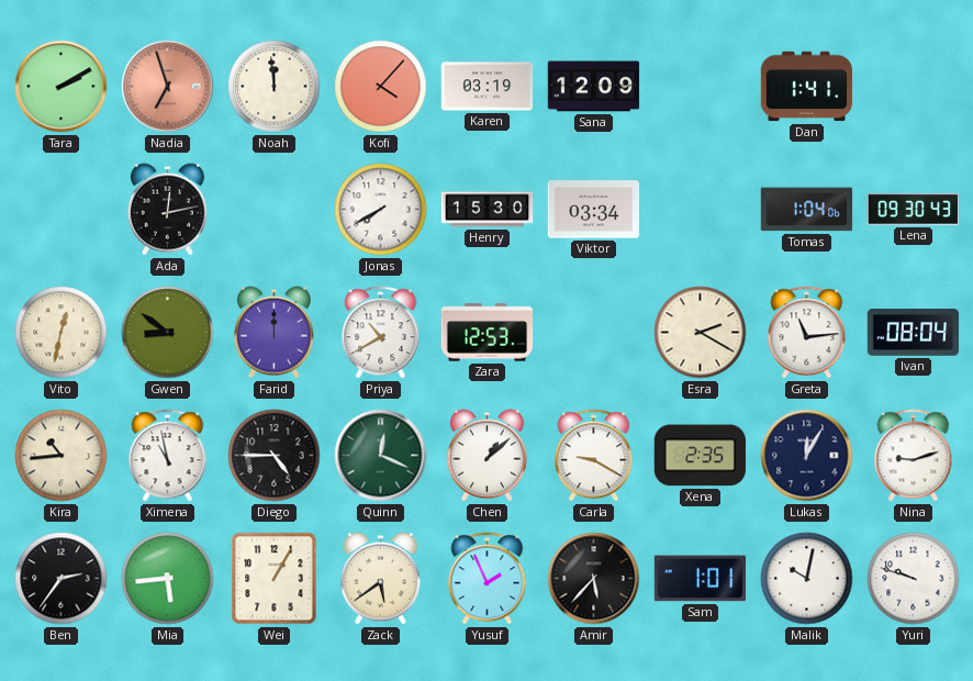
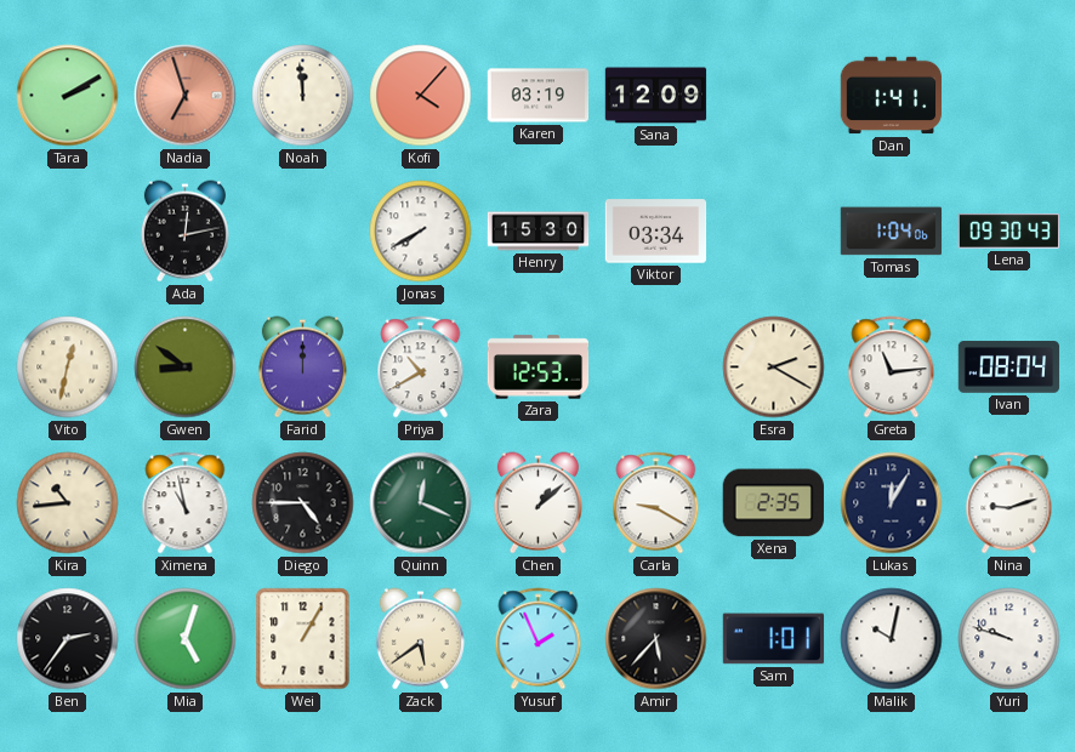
Mia: 5:44 -> 5:03
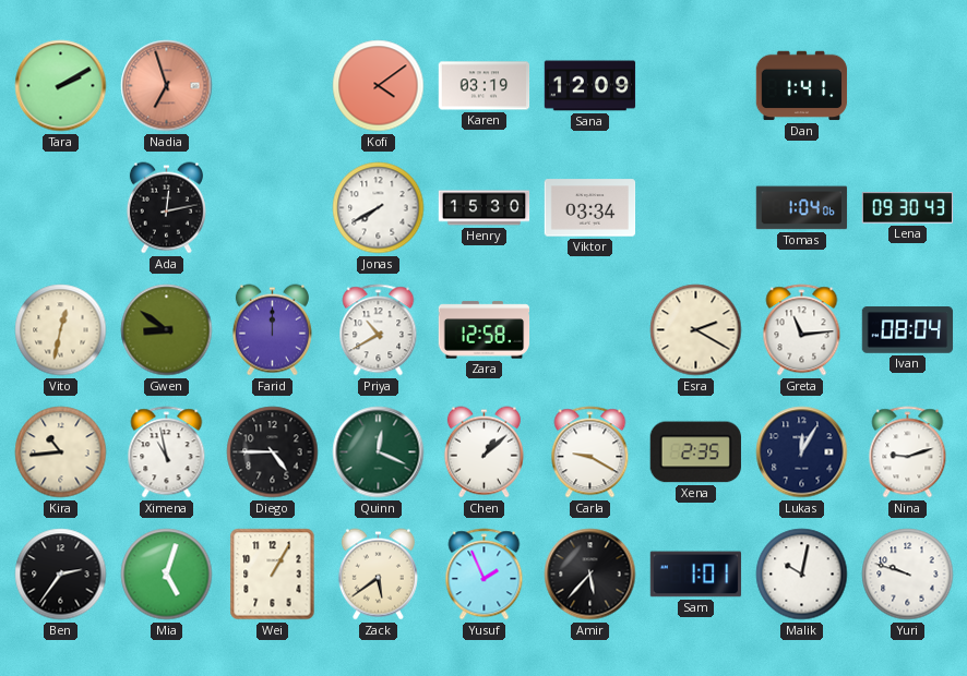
Noah: 11:59 -> none
Kofi: 4:07 -> 4:09
Zara: 12:53 -> 12:58
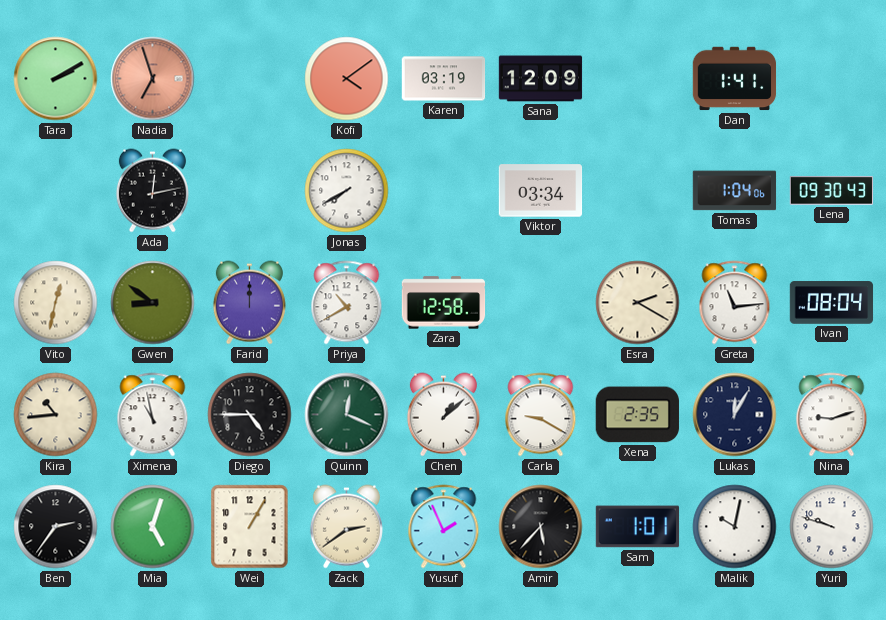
Henry: 15:30 -> none
Zack: 5:39 -> 2:39
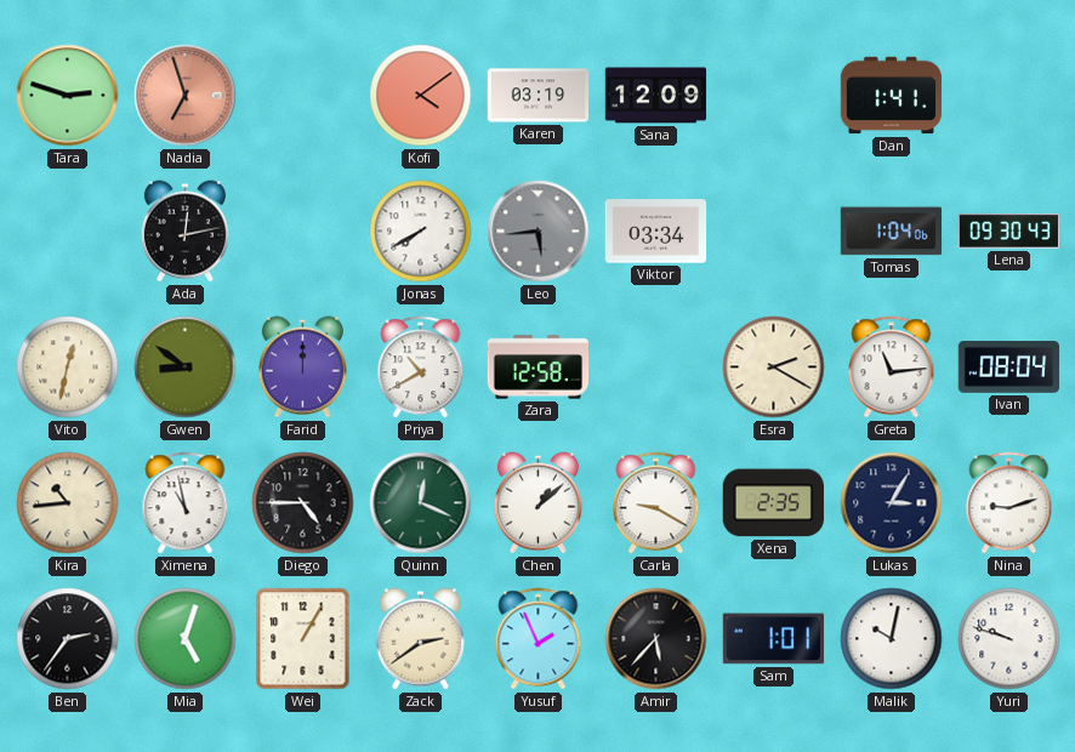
Tara: 2:10 -> 2:48
Leo: none -> 5:44
Lukas: 12:05 -> 3:05
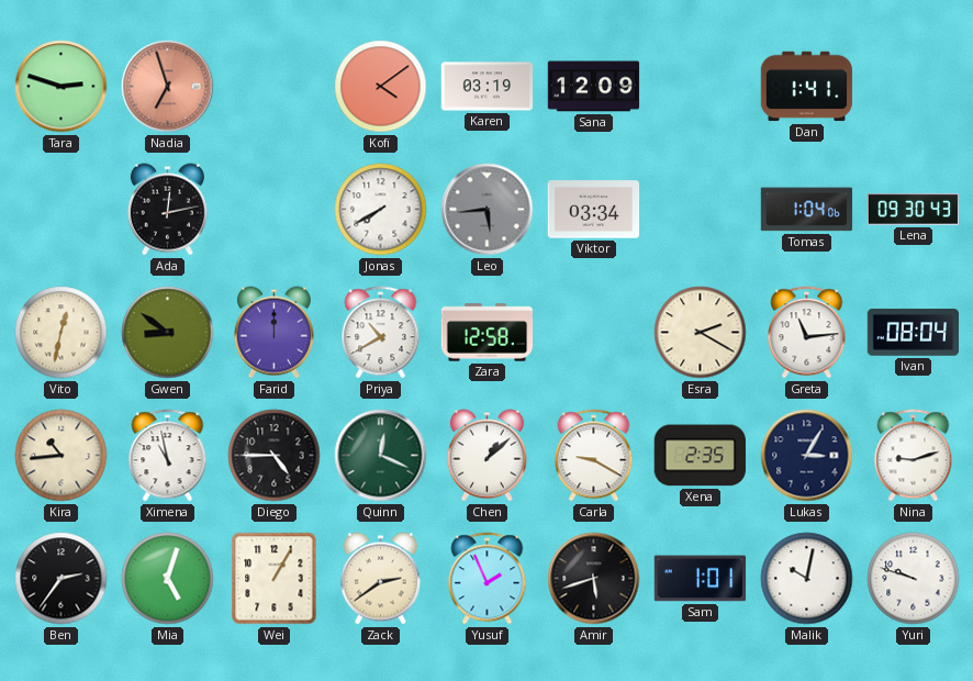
Amir: 5:37 -> 5:42
